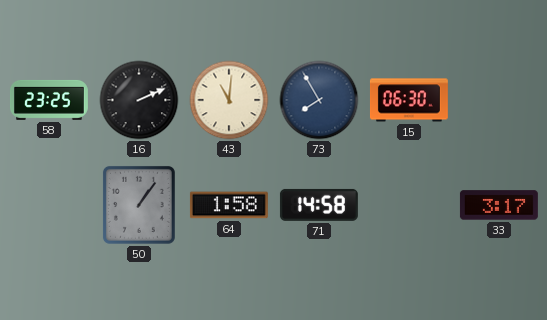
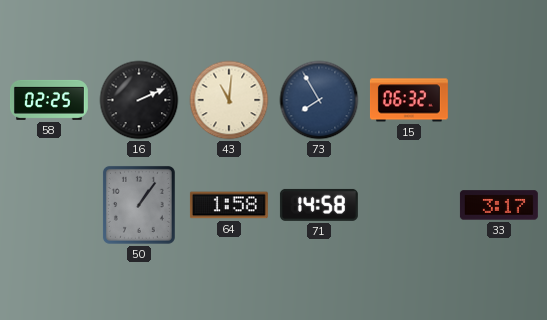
58: 23:25 -> 02:25
15: 06:30 -> 06:32
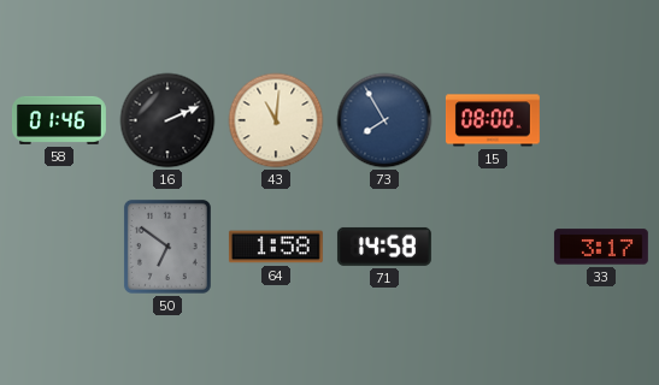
58: 02:25 -> 01:46
15: 06:32 -> 08:00
50: 1:06 -> 6:51
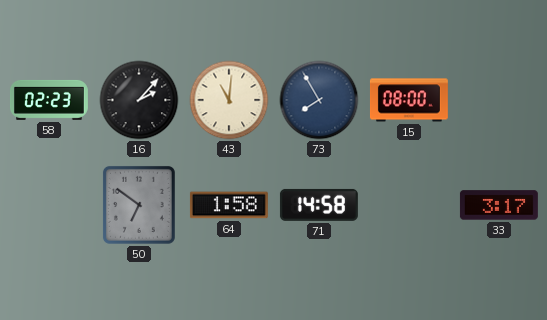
58: 01:46 -> 02:23
16: 2:11 -> 2:07
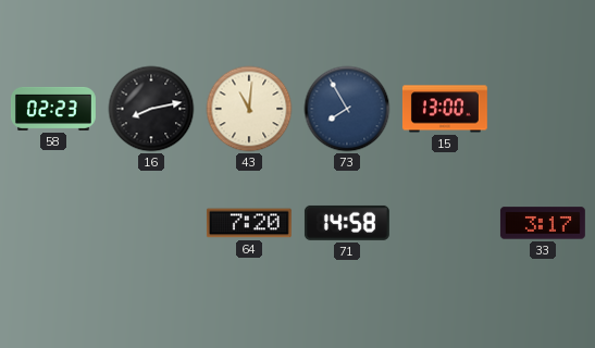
16: 2:07 -> 8:13
15: 08:00 -> 13:00
50: 6:51 -> none
64: 1:58 -> 7:20
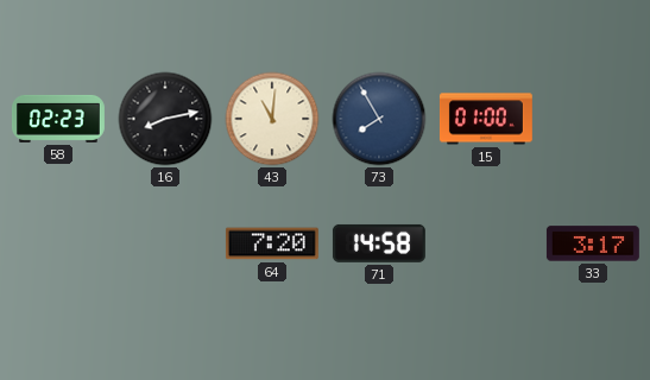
15: 13:00 -> 01:00
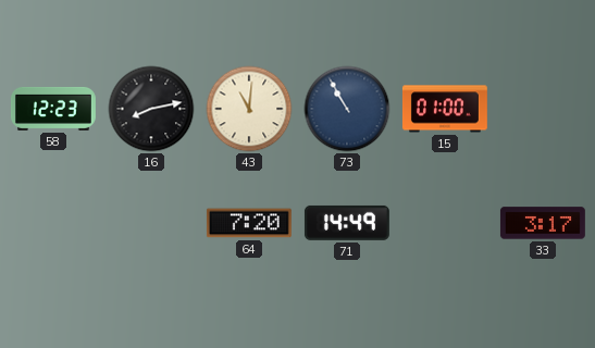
58: 02:23 -> 12:23
73: 7:55 -> 10:55
71: 14:58 -> 14:49
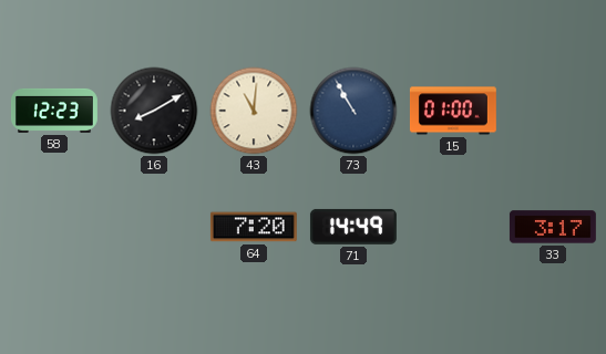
16: 8:13 -> 8:10
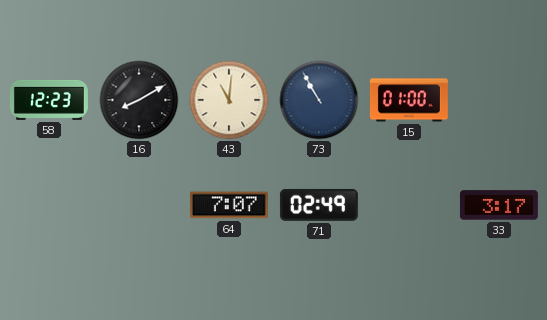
64: 7:20 -> 7:07
71: 14:49 -> 02:49
